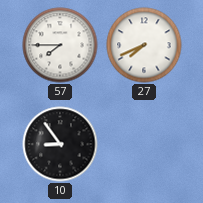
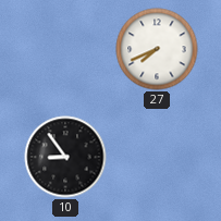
57: 7:45 -> none
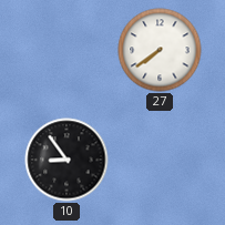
27: 7:41 -> 7:39
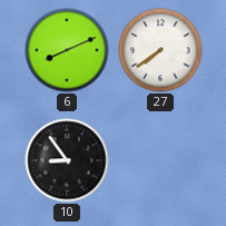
6: none -> 8:11
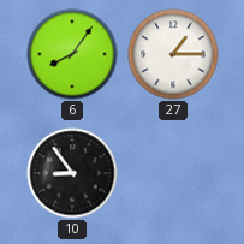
6: 8:11 -> 8:06
27: 7:39 -> 1:15
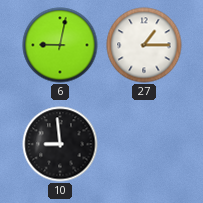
6: 8:06 -> 9:02
10: 8:54 -> 8:59
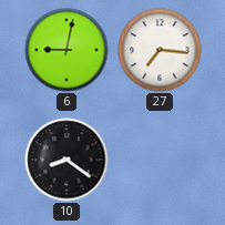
27: 1:15 -> 7:16
10: 8:59 -> 8:21
